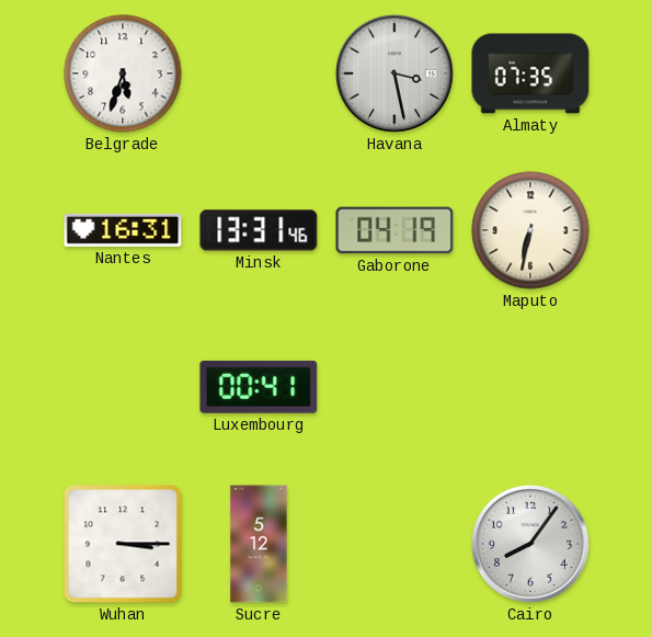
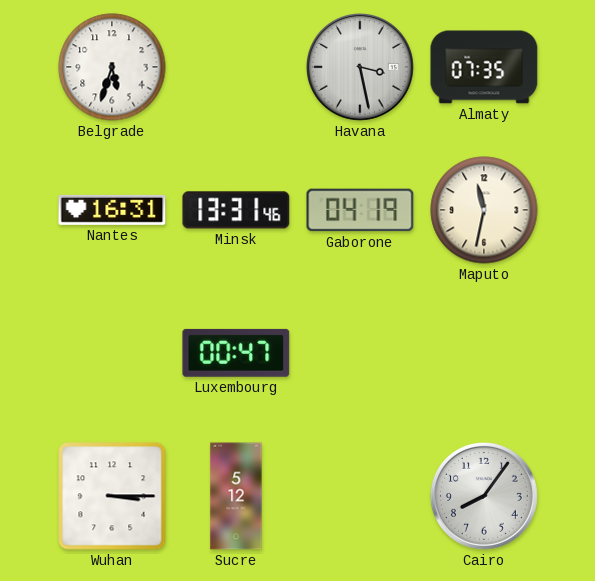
Maputo: 6:32 -> 11:32
Luxembourg: 00:41 -> 00:47
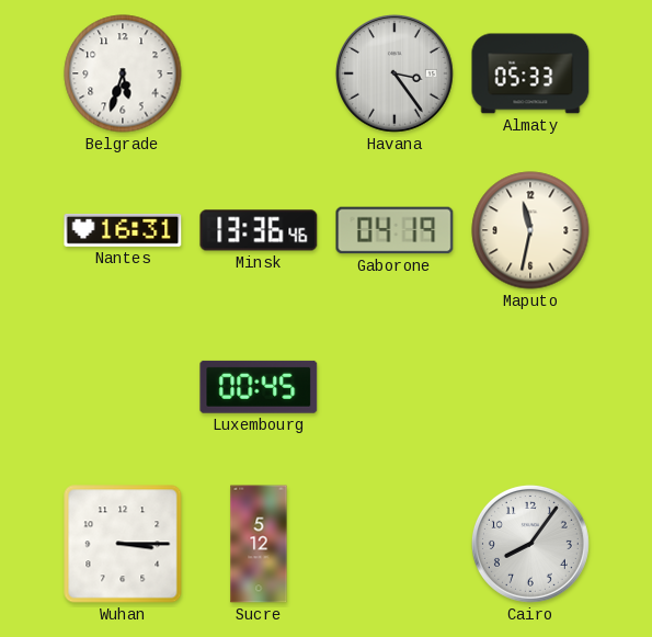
Havana: 3:28 -> 3:24
Almaty: 07:35 -> 05:33
Minsk: 13:31 -> 13:36
Luxembourg: 00:47 -> 00:45
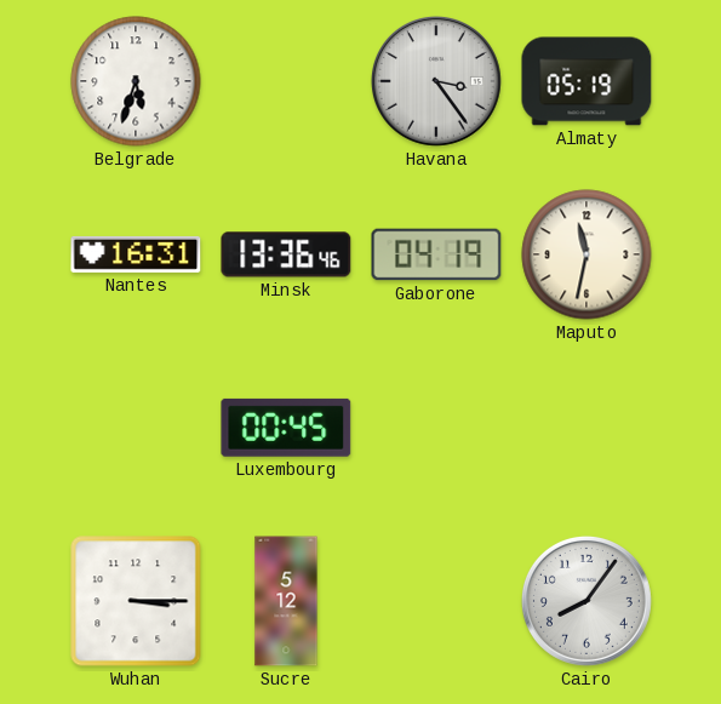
Almaty: 05:33 -> 05:19
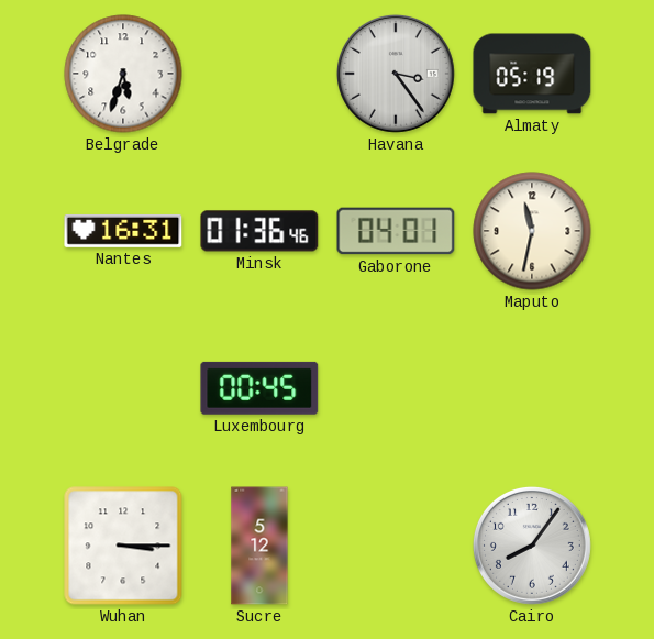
Minsk: 13:36 -> 01:36
Gaborone: 04:19 -> 04:01
